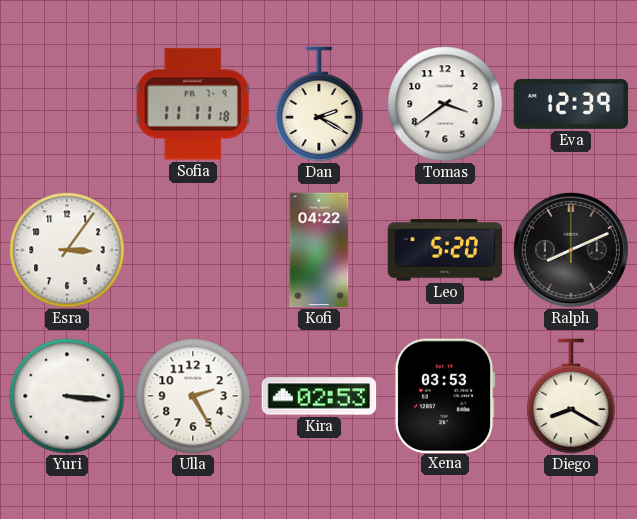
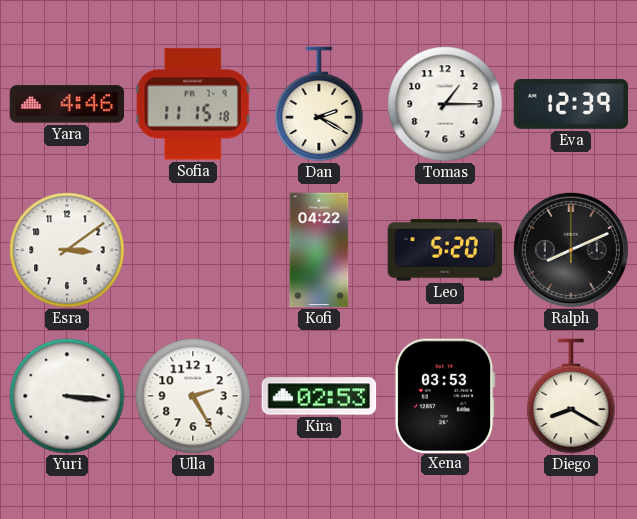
Yara: none -> 4:46
Sofia: 11:11 -> 11:15
Tomas: 3:39 -> 1:15
Esra: 3:06 -> 3:09
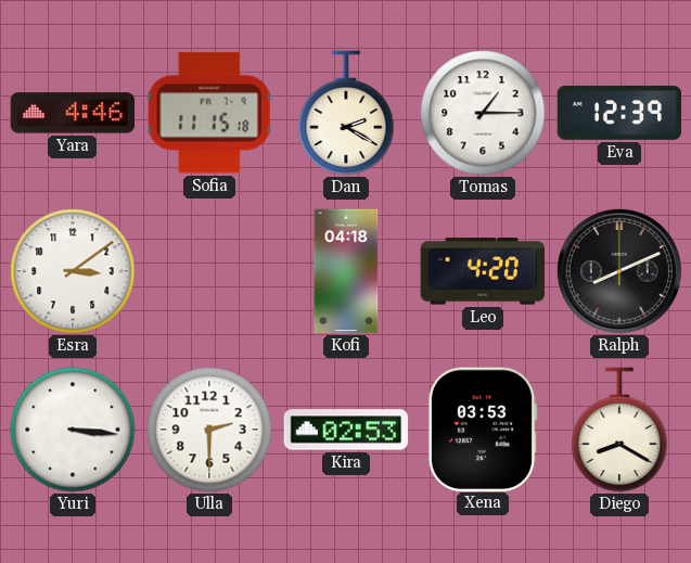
Kofi: 04:22 -> 04:18
Leo: 5:20 -> 4:20
Ulla: 2:25 -> 2:30
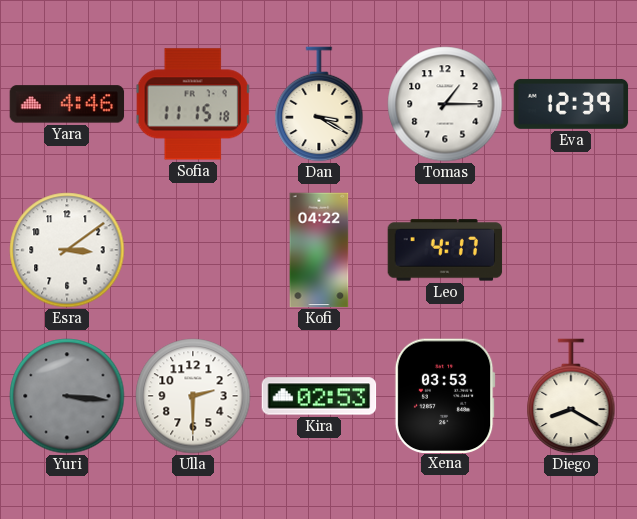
Dan: 2:20 -> 3:20
Kofi: 04:18 -> 04:22
Leo: 4:20 -> 4:17
Ralph: 8:11 -> none
Yuri dial: white -> grey
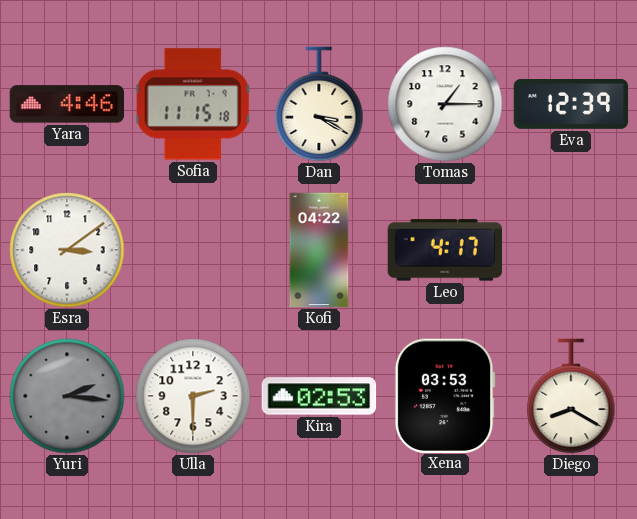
Yuri: 3:16 -> 2:16
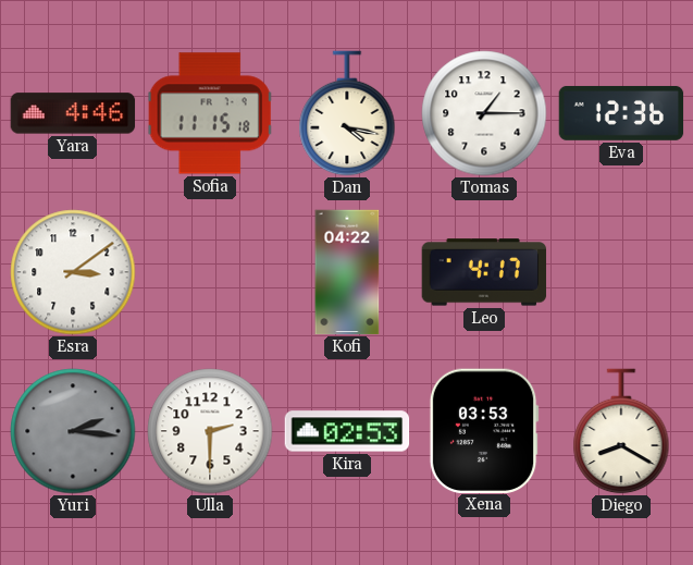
Dan: 3:20 -> 4:17
Eva: 12:39 -> 12:36
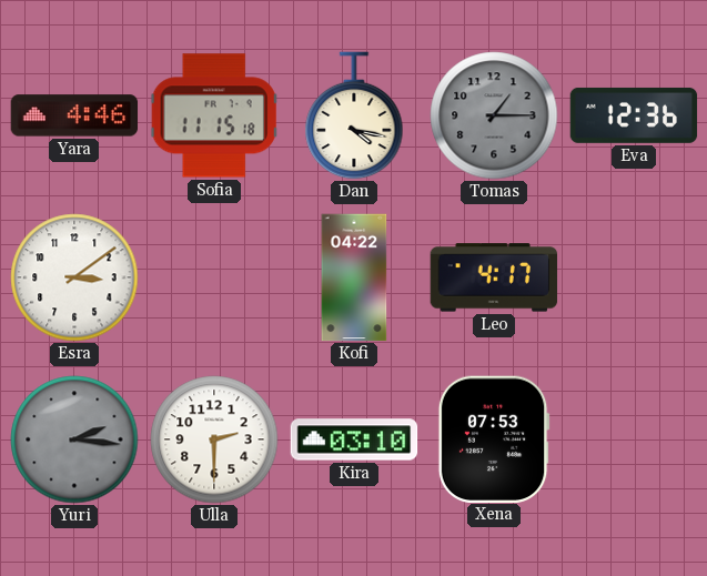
Tomas dial: white -> grey
Kira: 02:53 -> 03:10
Xena: 03:53 -> 07:53
Diego: 8:20 -> none
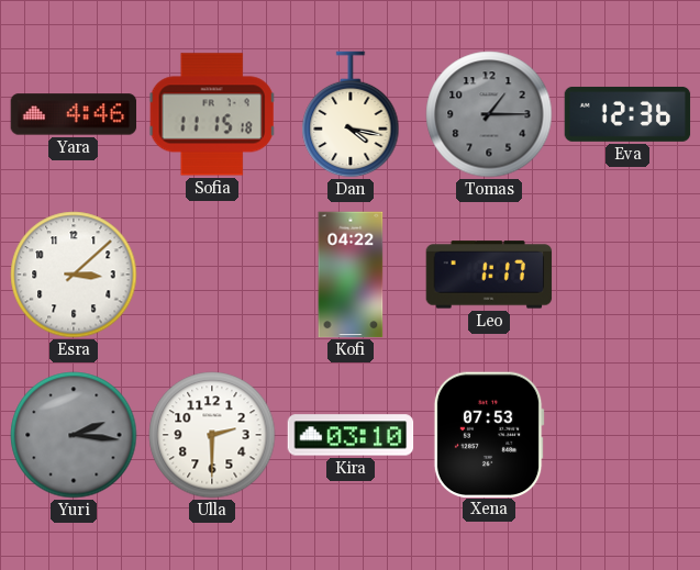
Esra: 3:09 -> 3:08
Leo: 4:17 -> 1:17
